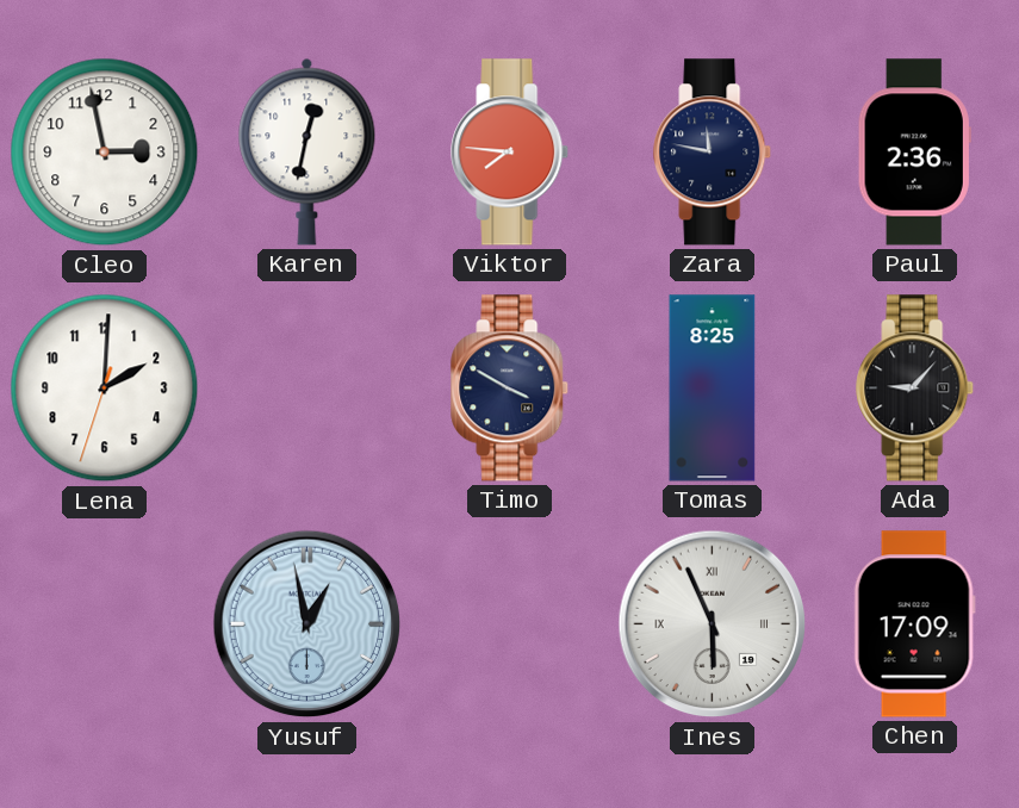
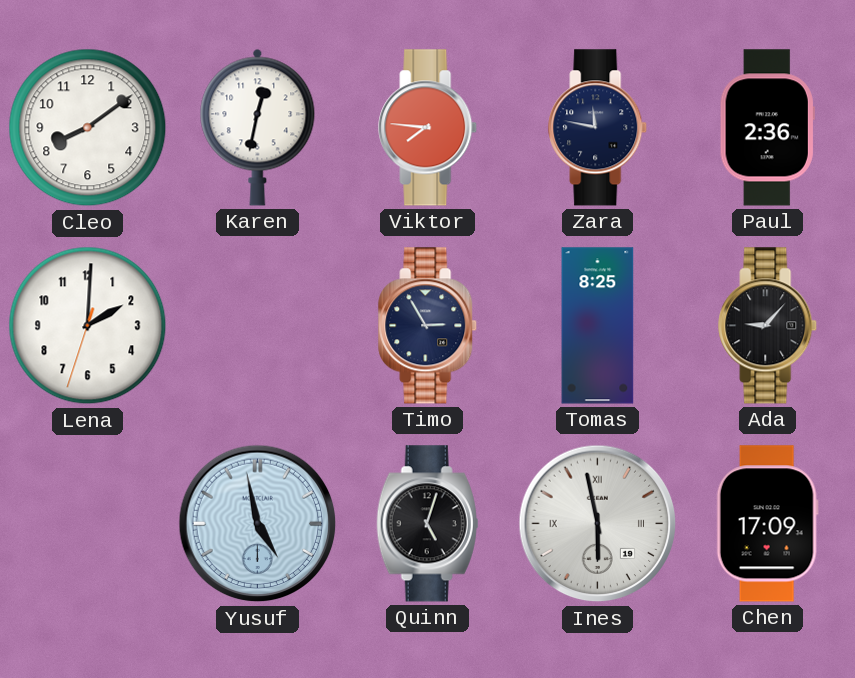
Cleo: 2:58 -> 8:09
Timo: 3:50 -> 2:55
Yusuf: 12:58 -> 4:58
Quinn: none -> 5:03
Ines: 5:56 -> 5:58
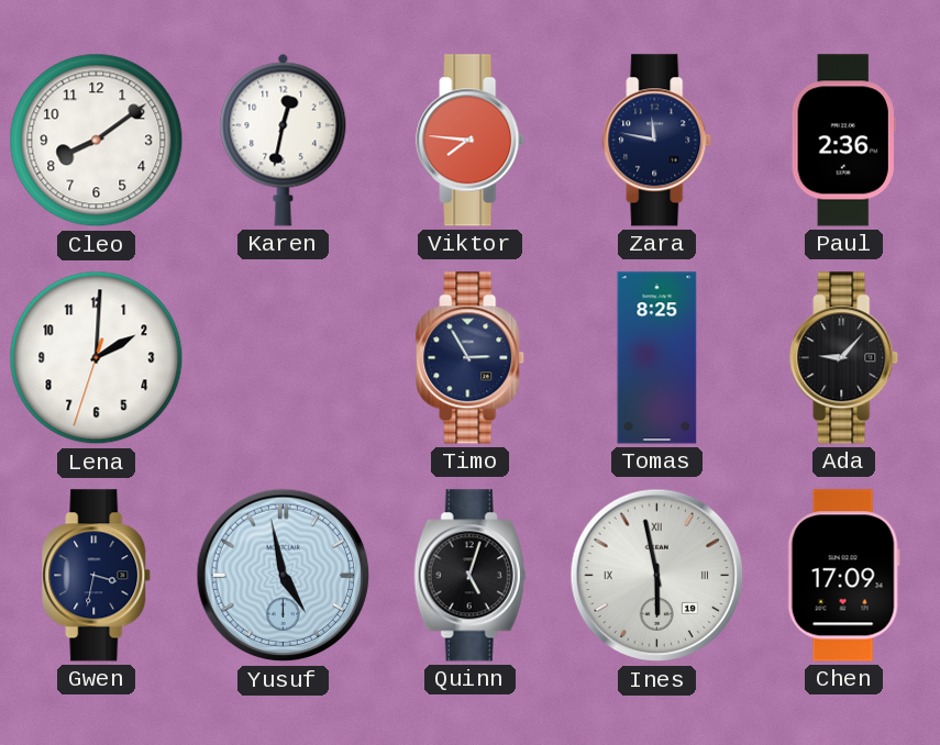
Gwen: none -> 3:32
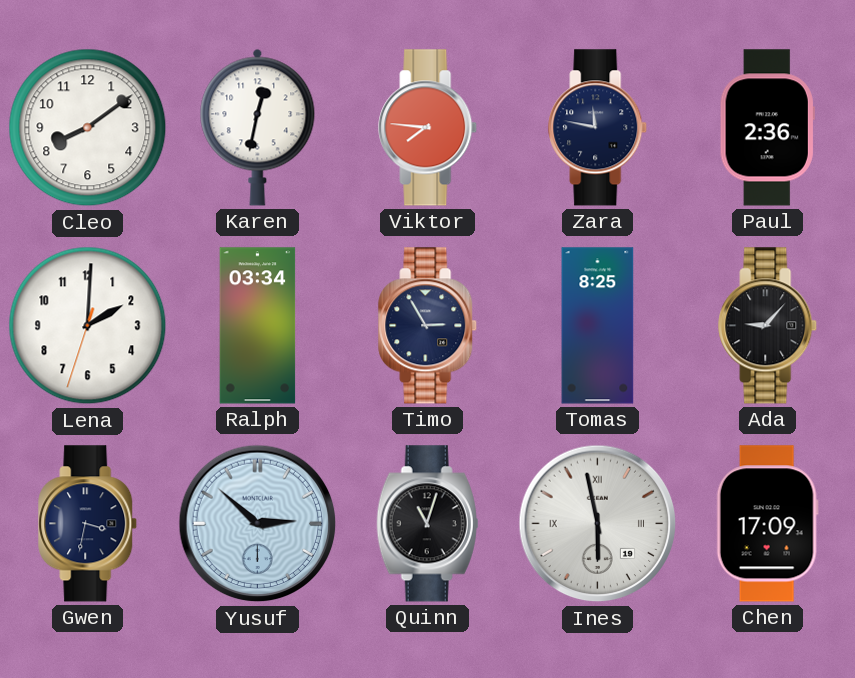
Ralph: none -> 03:34
Yusuf: 4:58 -> 2:52
Quinn: 5:03 -> 11:03
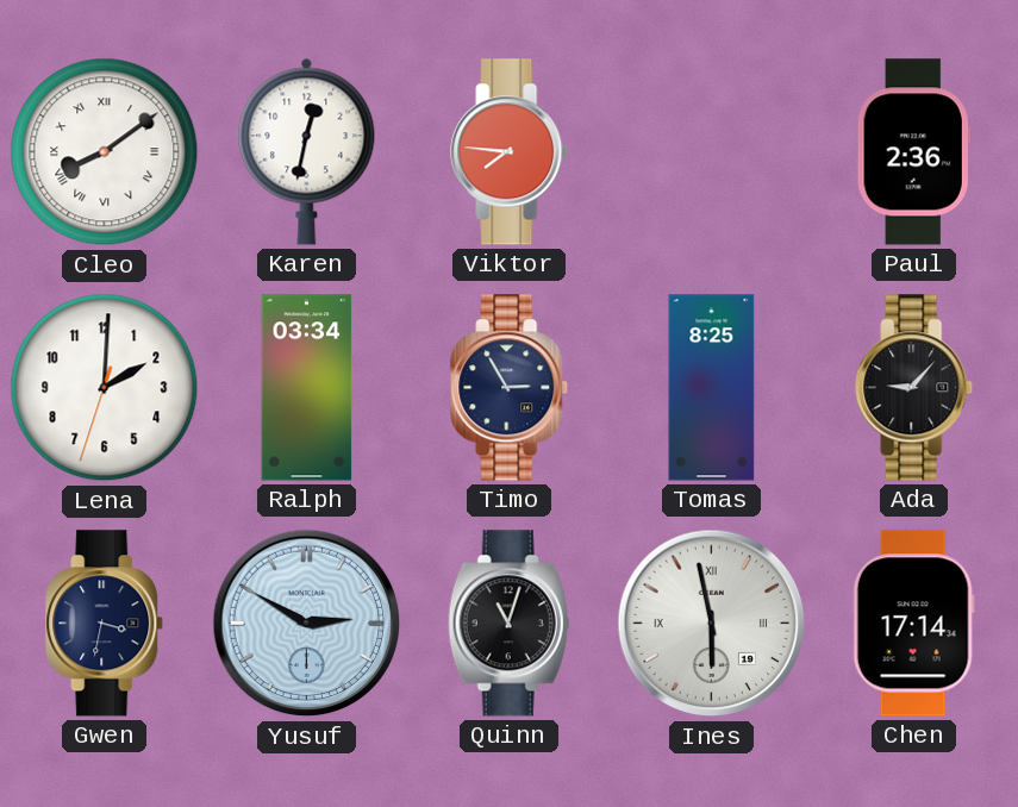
Cleo numerals: Arabic -> Roman
Zara: 11:47 -> none
Yusuf: 2:52 -> 2:50
Chen: 17:09 -> 17:14
